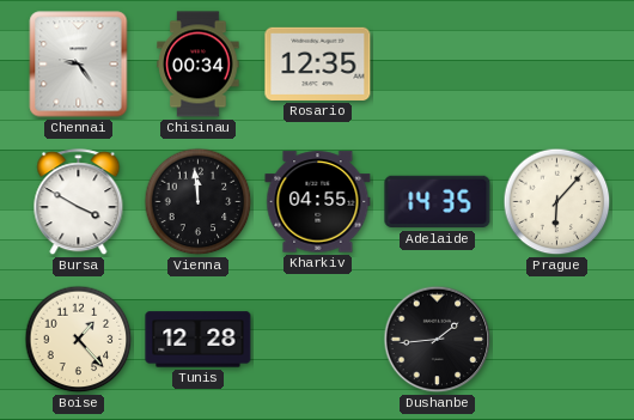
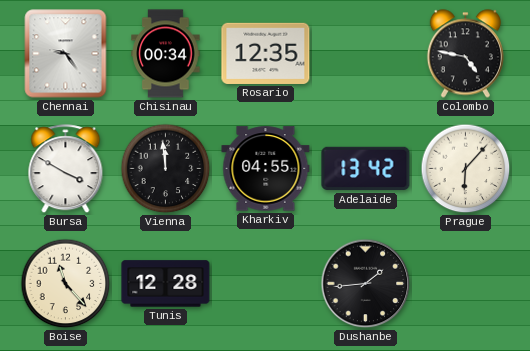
Colombo: none -> 4:47
Adelaide: 14:35 -> 13:42
Boise: 1:23 -> 11:23
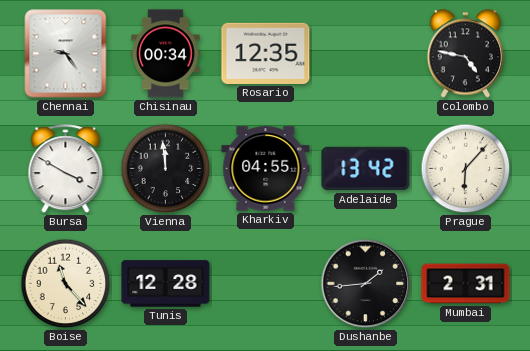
Mumbai: none -> 2:31
